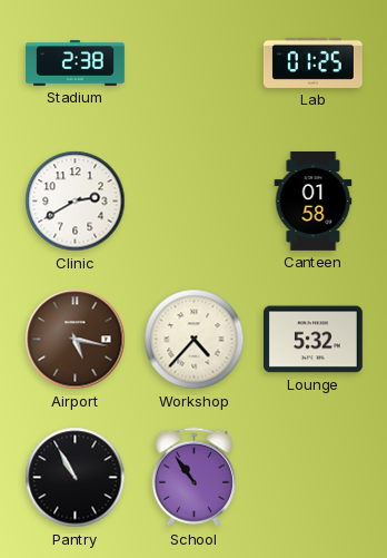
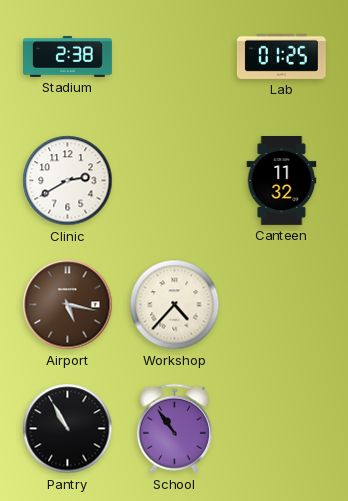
Canteen: 01:58 -> 11:32
Lounge: 5:32 -> none
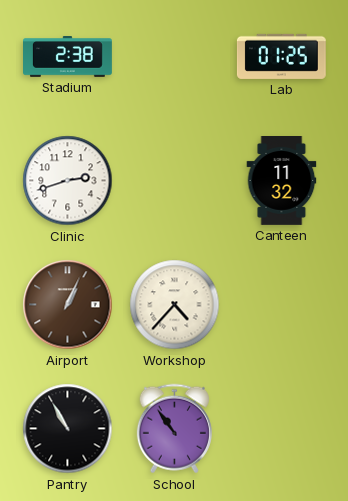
Clinic: 2:40 -> 2:42
Airport: 5:17 -> 1:04
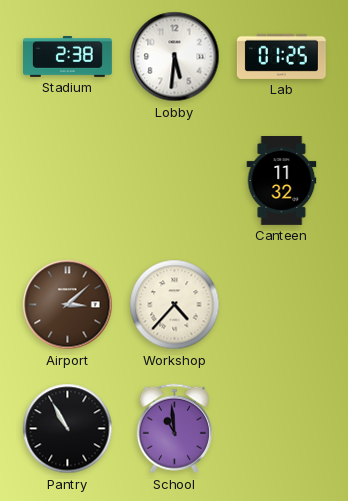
Lobby: none -> 5:31
Clinic: 2:42 -> none
Airport: 1:04 -> 3:08
School: 10:54 -> 10:59
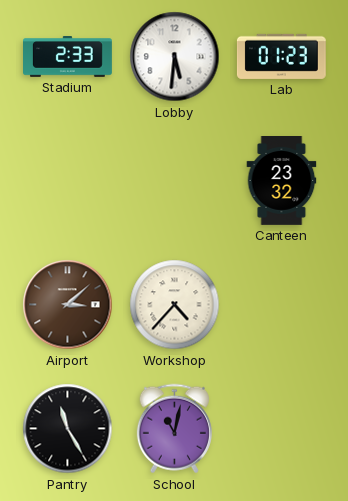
Stadium: 2:38 -> 2:33
Lab: 01:25 -> 01:23
Canteen: 11:32 -> 23:32
Pantry: 10:55 -> 11:25
School: 10:59 -> 11:02
